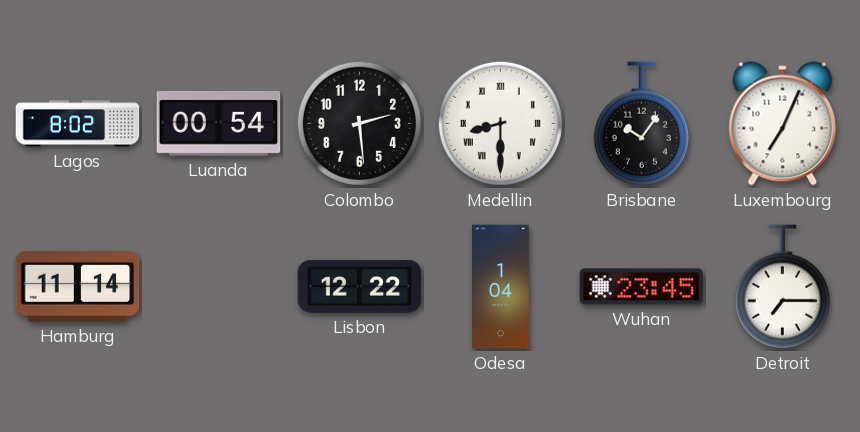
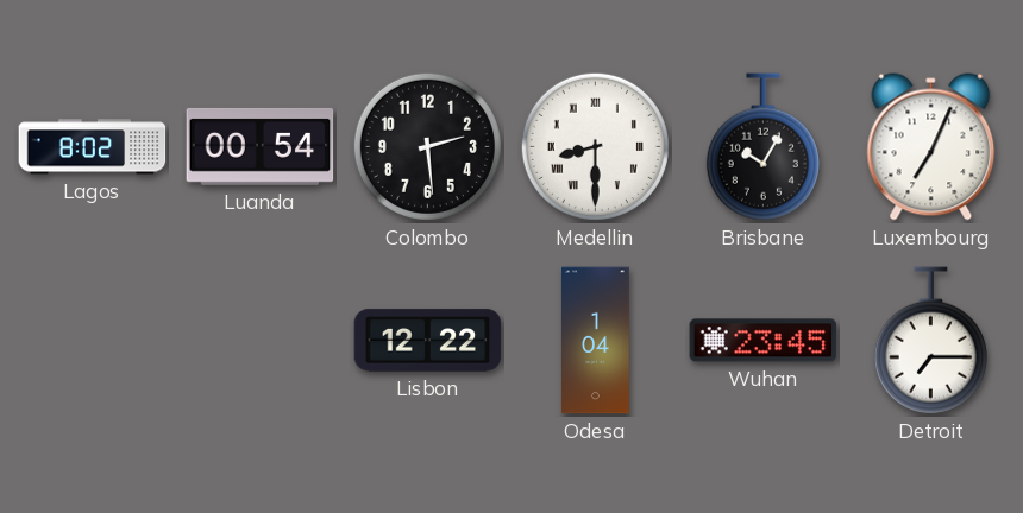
Brisbane: 10:06 -> 10:05
Hamburg: 11:14 -> none
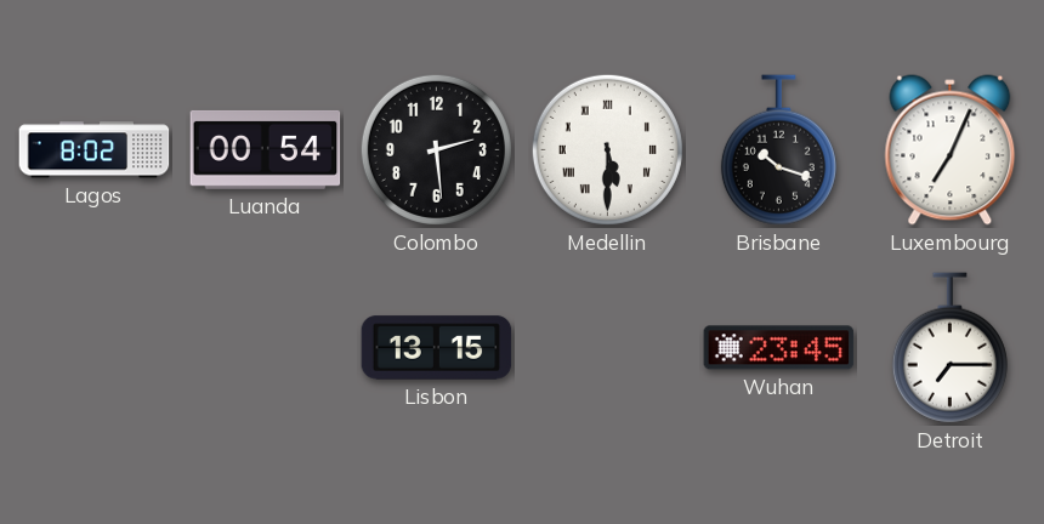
Medellin: 8:30 -> 5:30
Brisbane: 10:05 -> 10:18
Lisbon: 12:22 -> 13:15
Odesa: 1:04 -> none
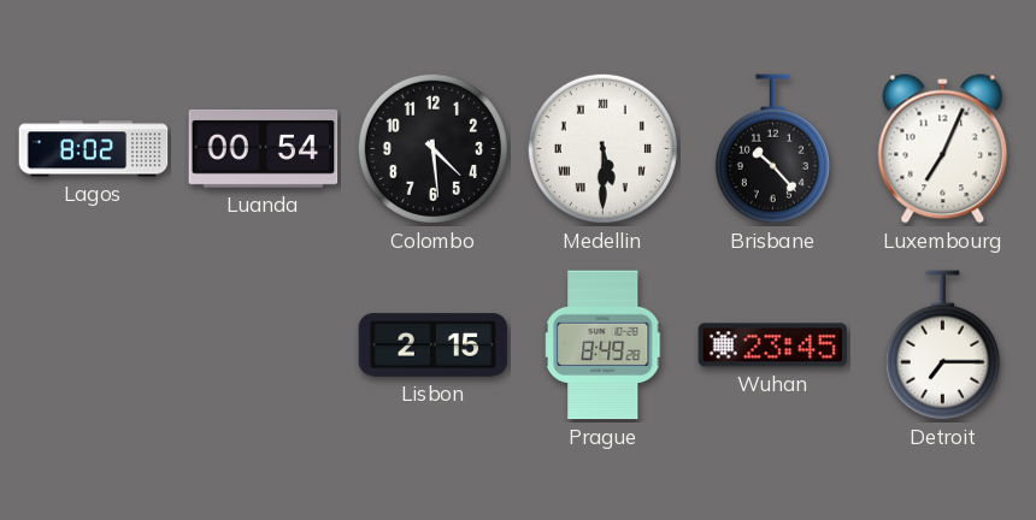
Colombo: 2:29 -> 4:29
Brisbane: 10:18 -> 10:23
Lisbon: 13:15 -> 2:15
Prague: none -> 8:49
